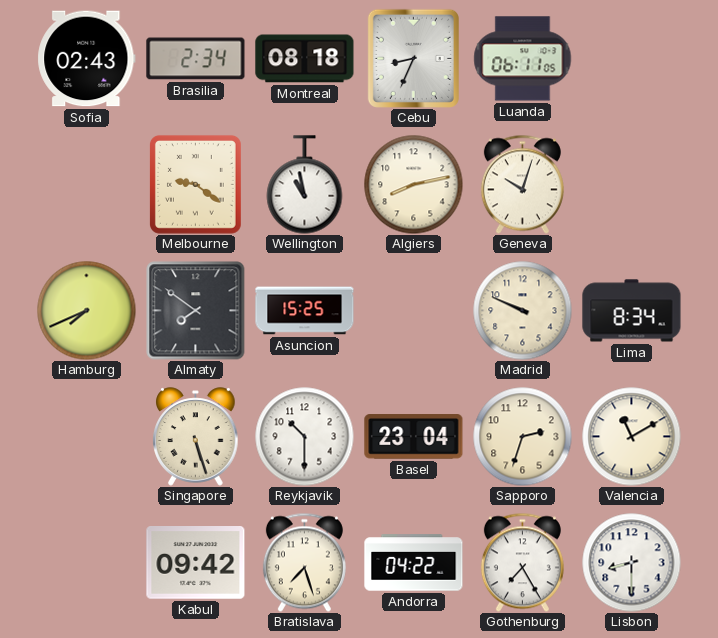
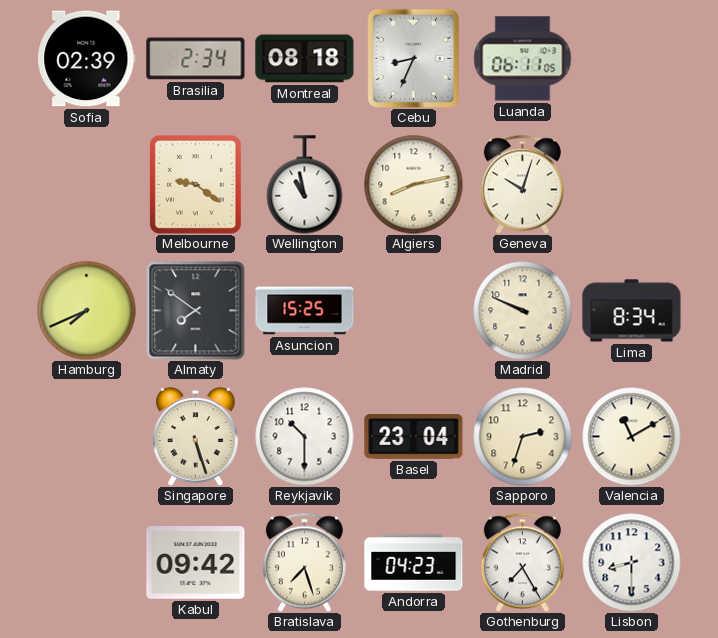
Sofia: 02:43 -> 02:39
Andorra: 04:22 -> 04:23
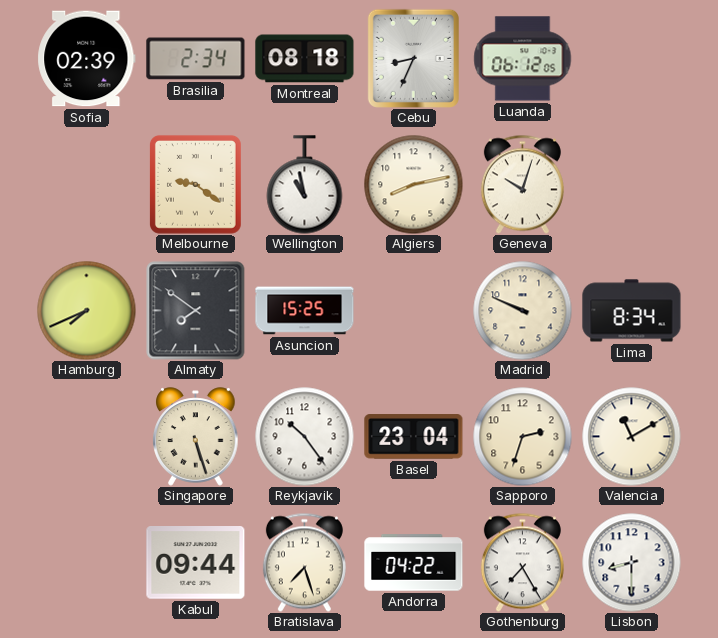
Luanda: 06:11 -> 06:12
Reykjavik: 10:30 -> 10:24
Kabul: 09:42 -> 09:44
Andorra: 04:23 -> 04:22
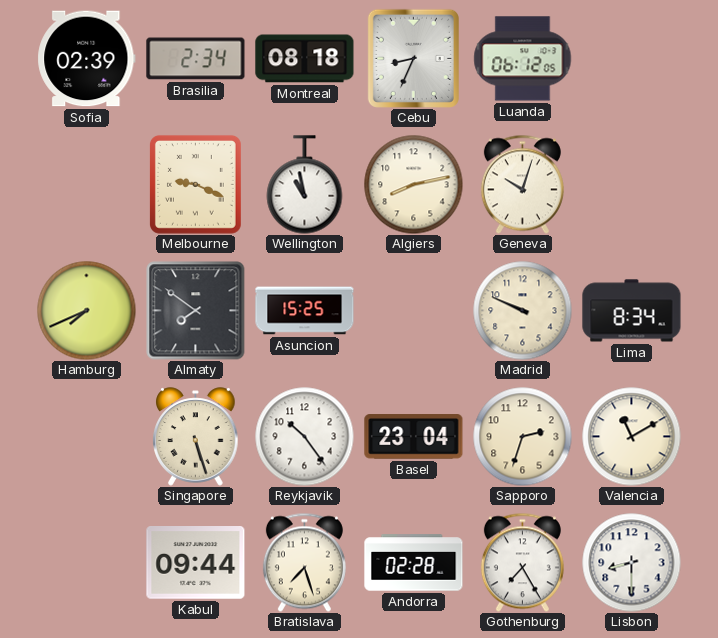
Melbourne: 9:21 -> 9:19
Andorra: 04:22 -> 02:28
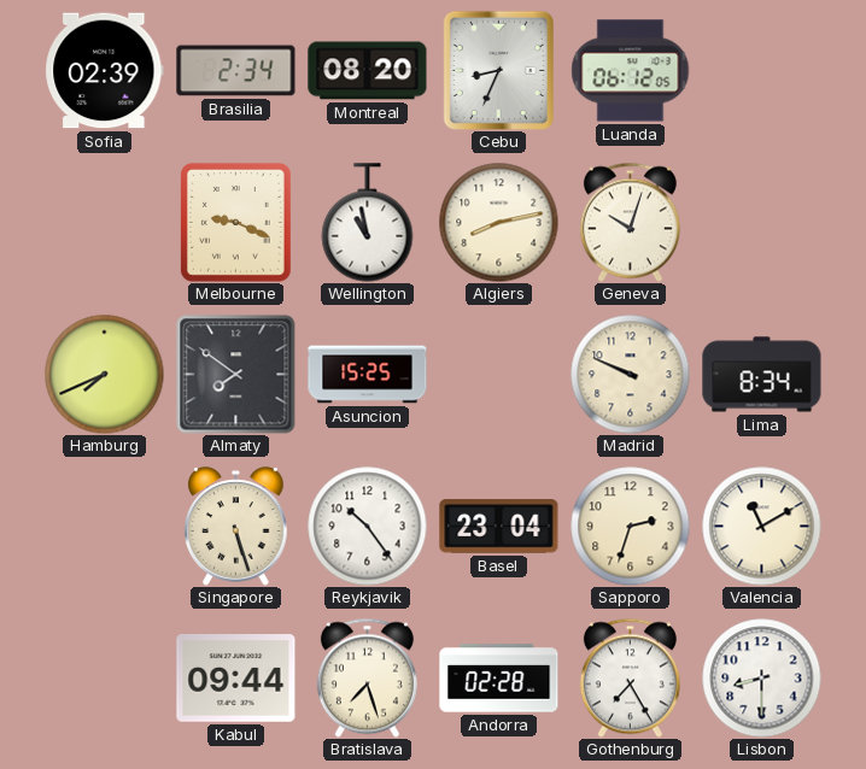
Montreal: 08:18 -> 08:20
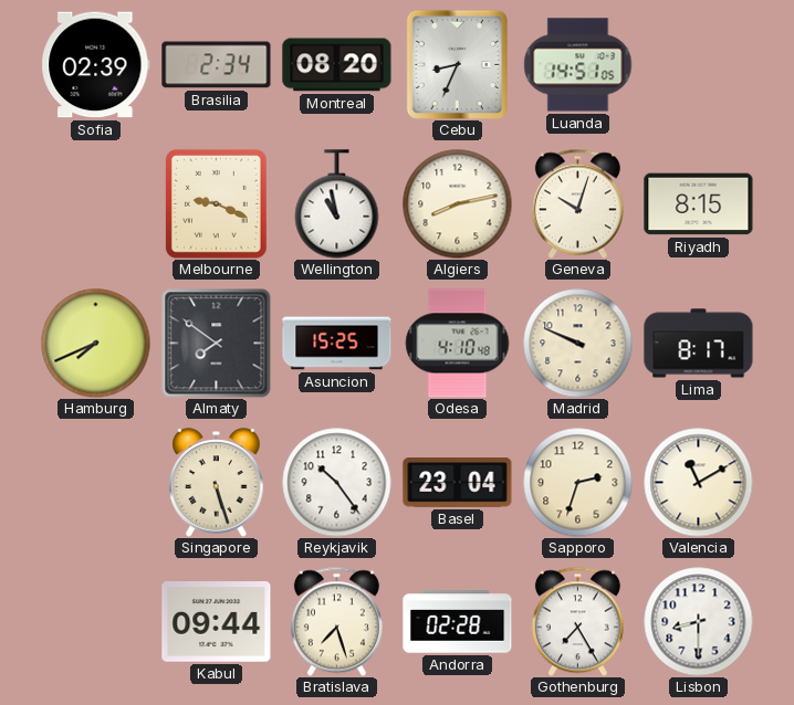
Luanda: 06:12 -> 14:51
Riyadh: none -> 8:15
Odesa: none -> 4:10
Lima: 8:34 -> 8:17
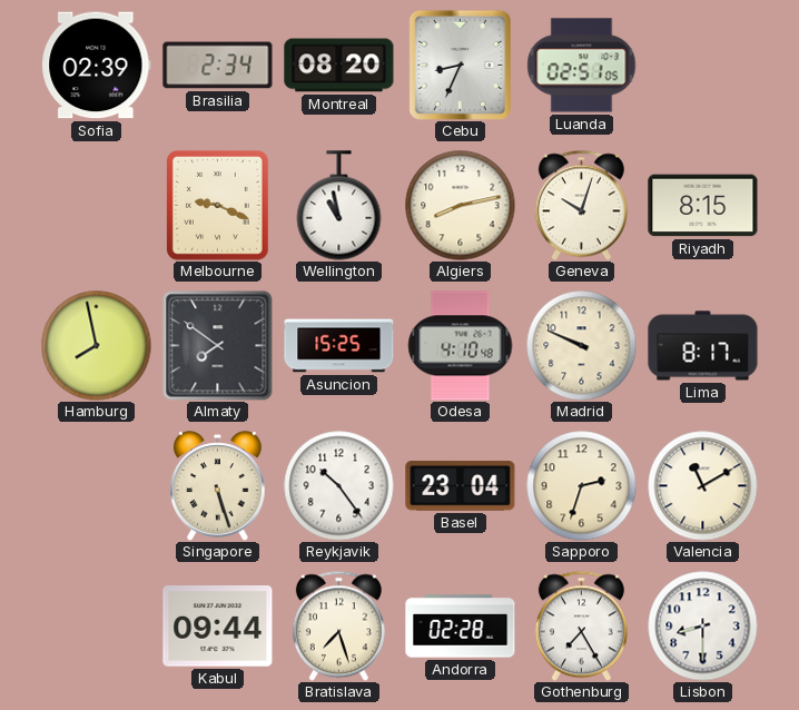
Luanda: 14:51 -> 02:51
Hamburg: 7:41 -> 7:58
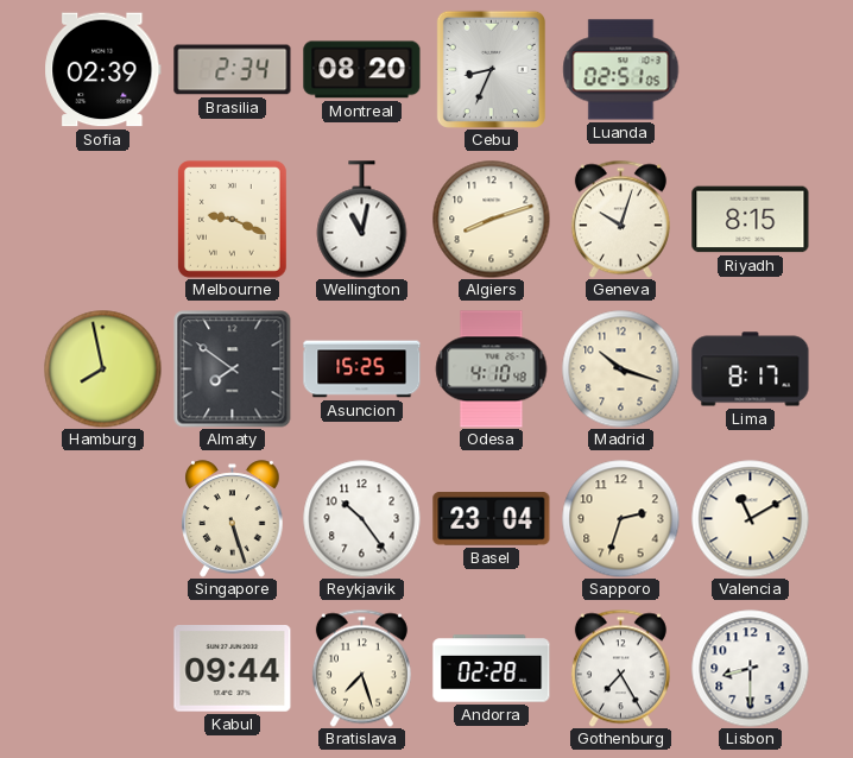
Wellington: 10:58 -> 11:02
Algiers: 8:13 -> 8:12
Madrid: 9:49 -> 10:18
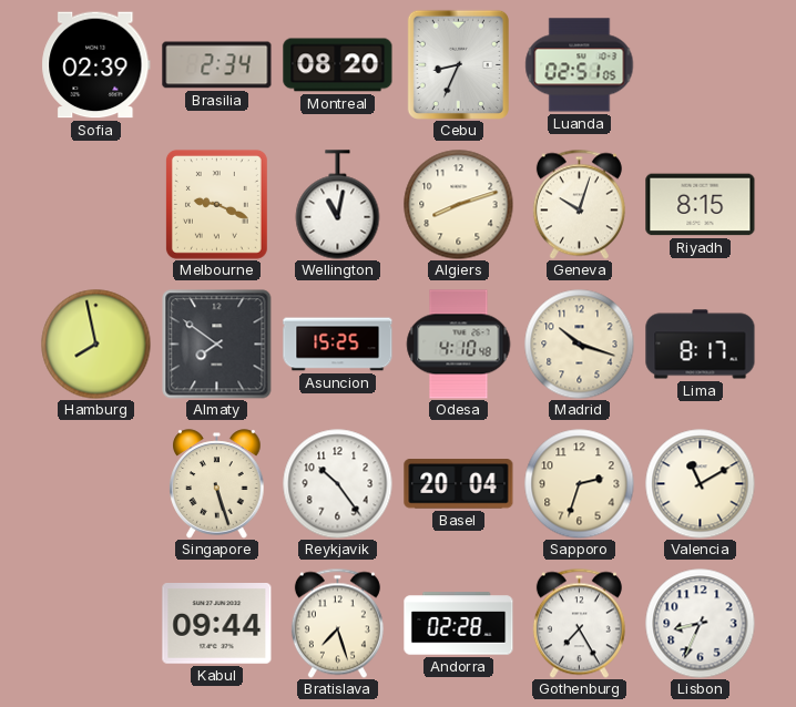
Basel: 23:04 -> 20:04
Lisbon: 8:30 -> 8:34
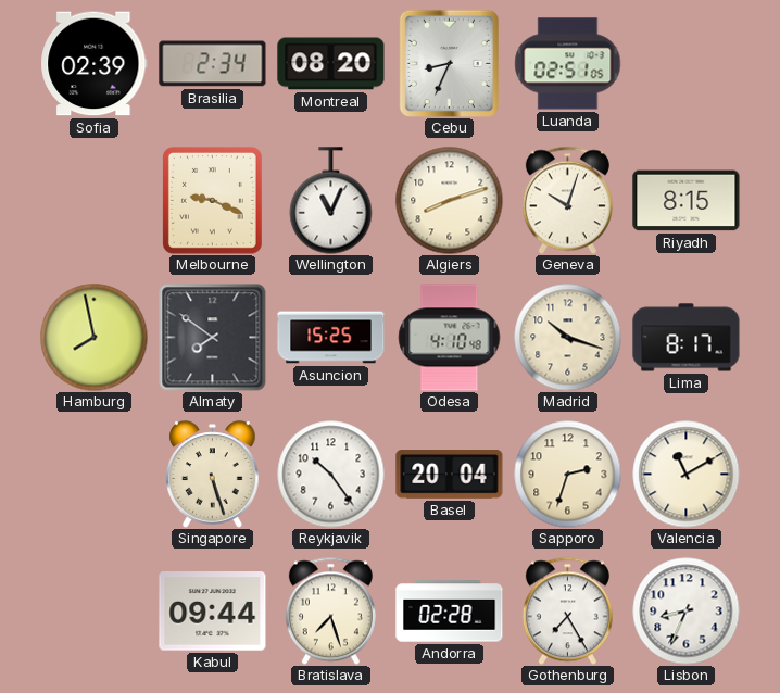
Wellington: 11:02 -> 11:04
